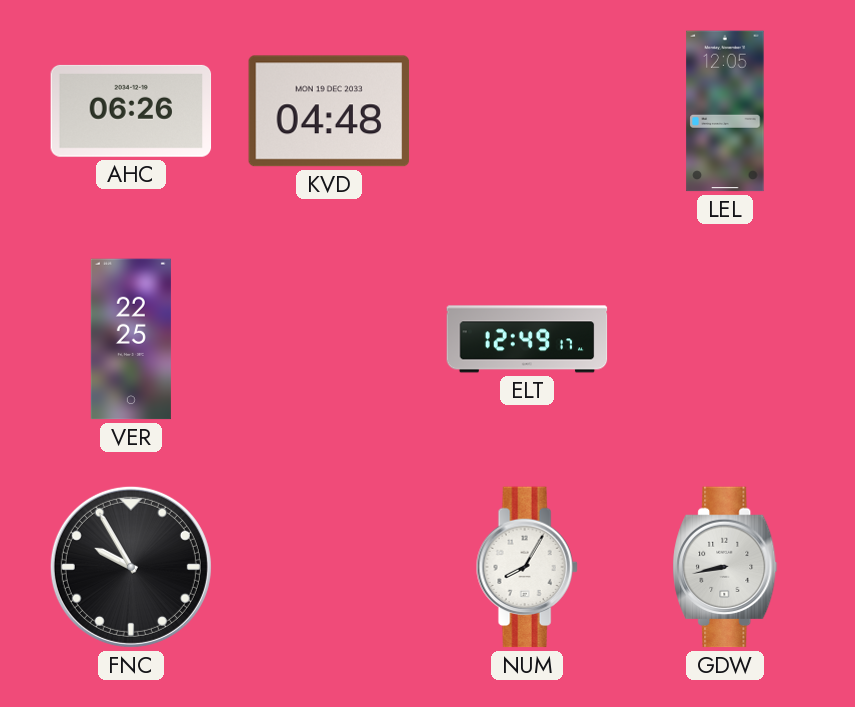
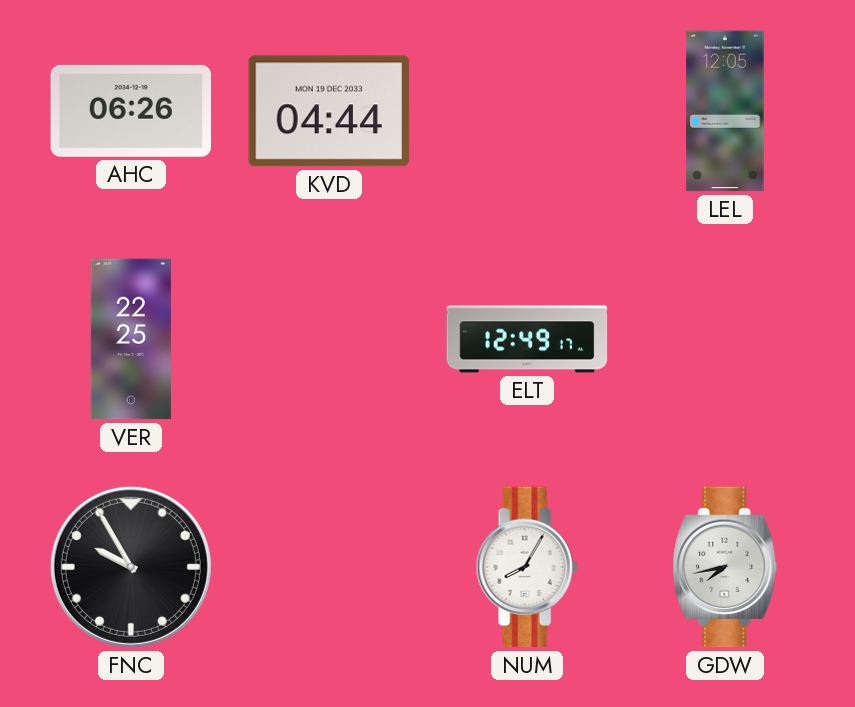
KVD: 04:48 -> 04:44
GDW: 8:43 -> 7:43
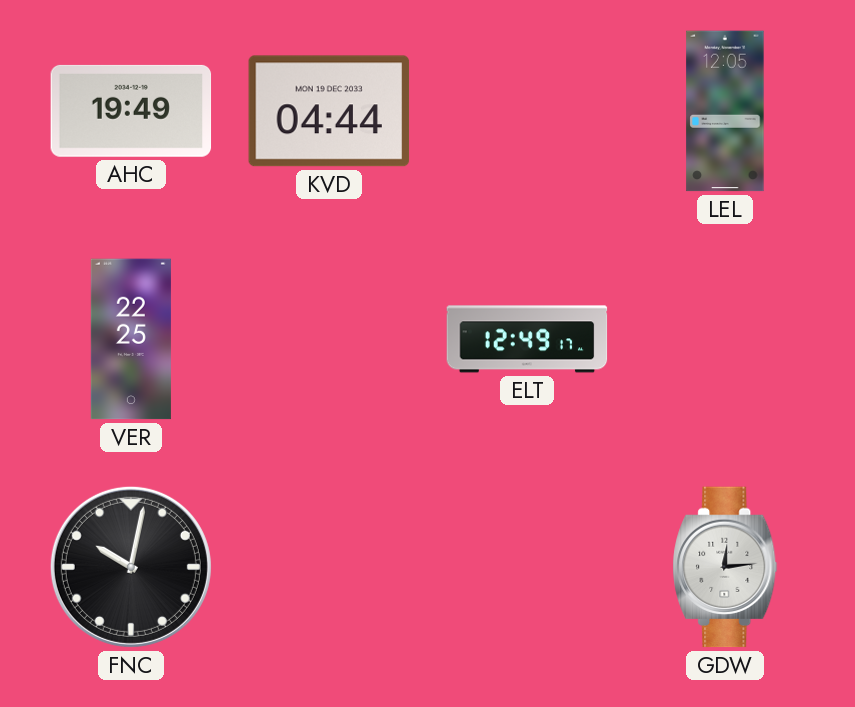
AHC: 06:26 -> 19:49
FNC: 9:55 -> 10:02
NUM: 8:05 -> none
GDW: 7:43 -> 12:14
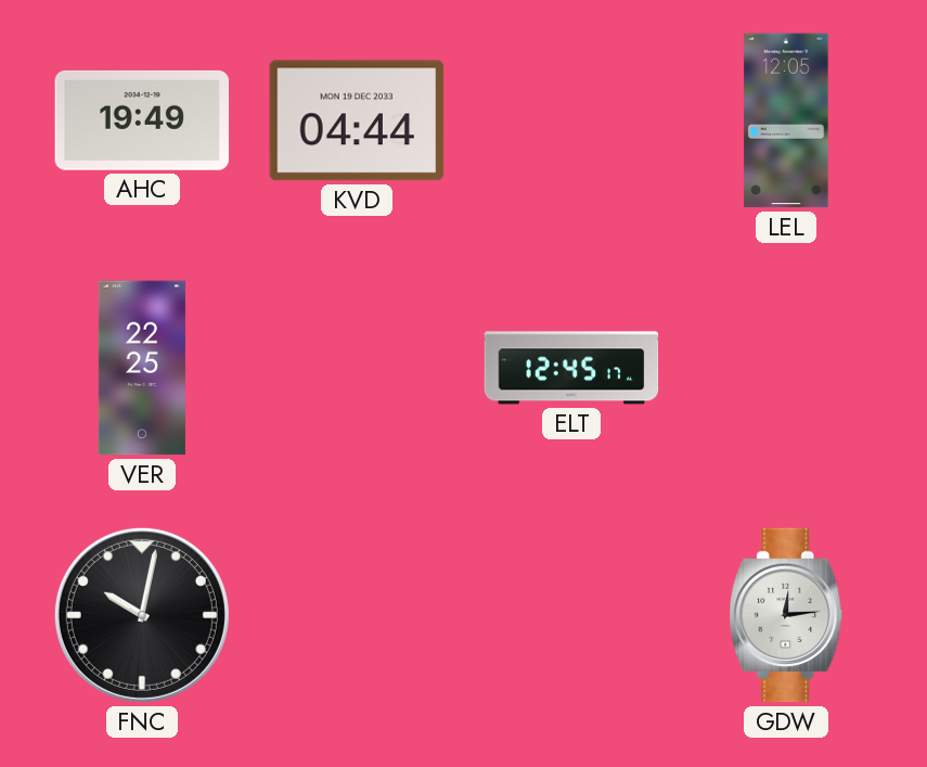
ELT: 12:49 -> 12:45
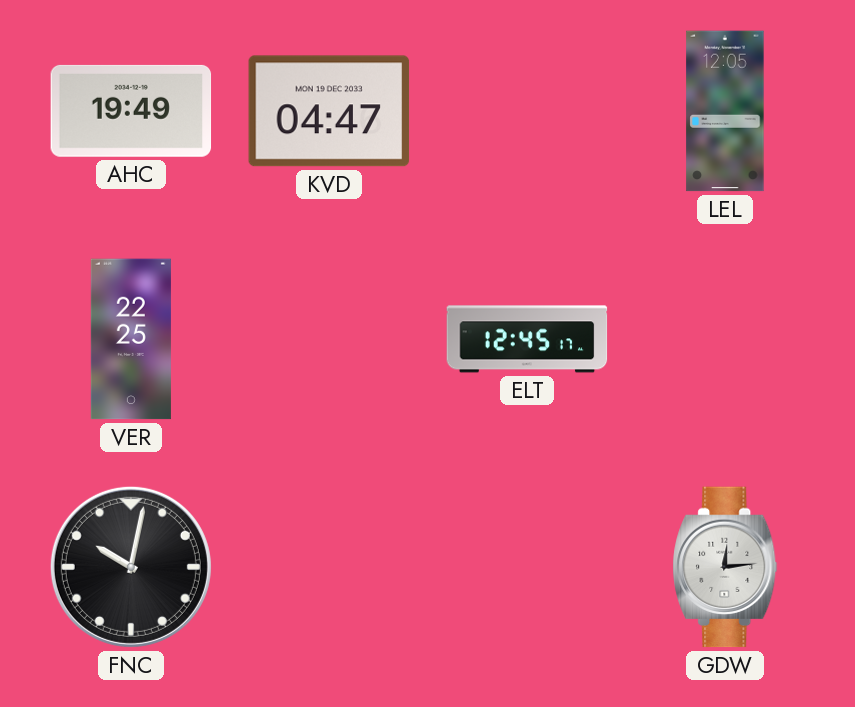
KVD: 04:44 -> 04:47
